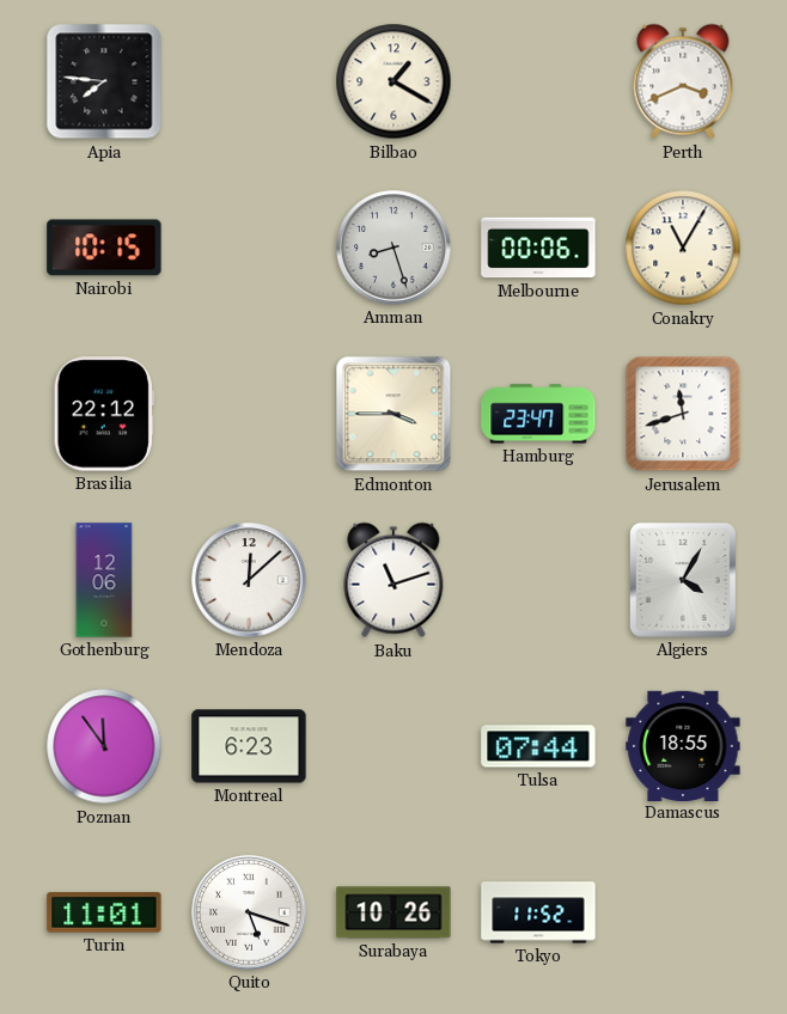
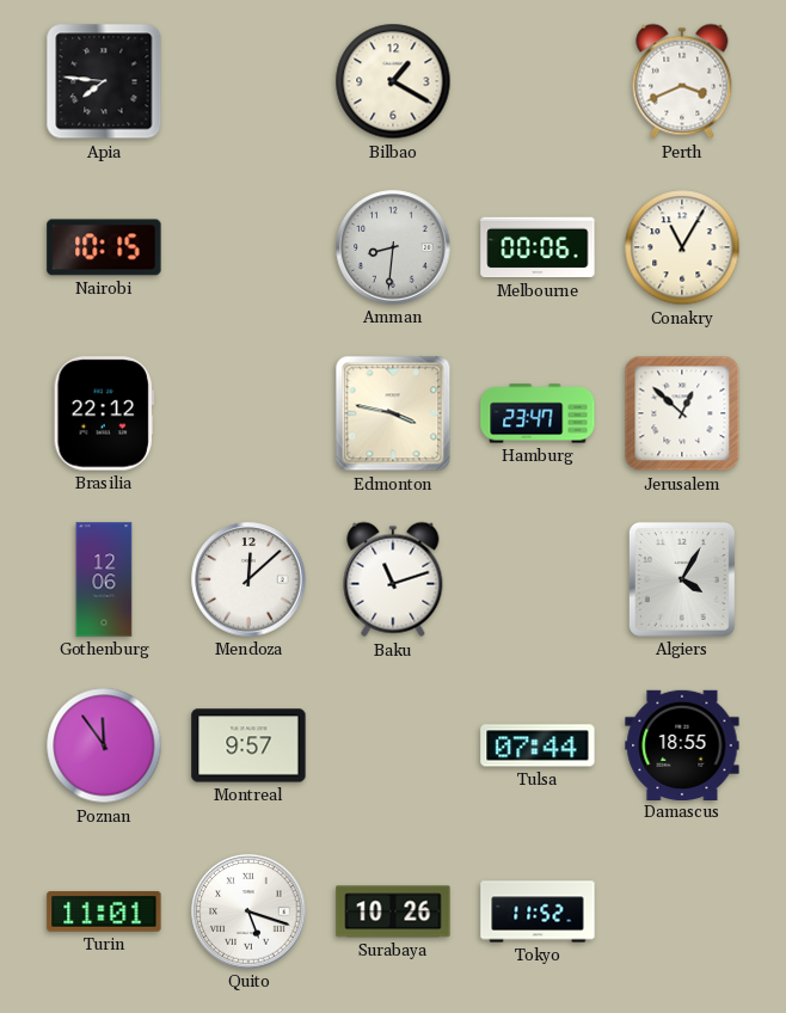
Amman: 8:27 -> 8:31
Edmonton: 3:45 -> 3:47
Jerusalem: 11:42 -> 12:52
Montreal: 6:23 -> 9:57
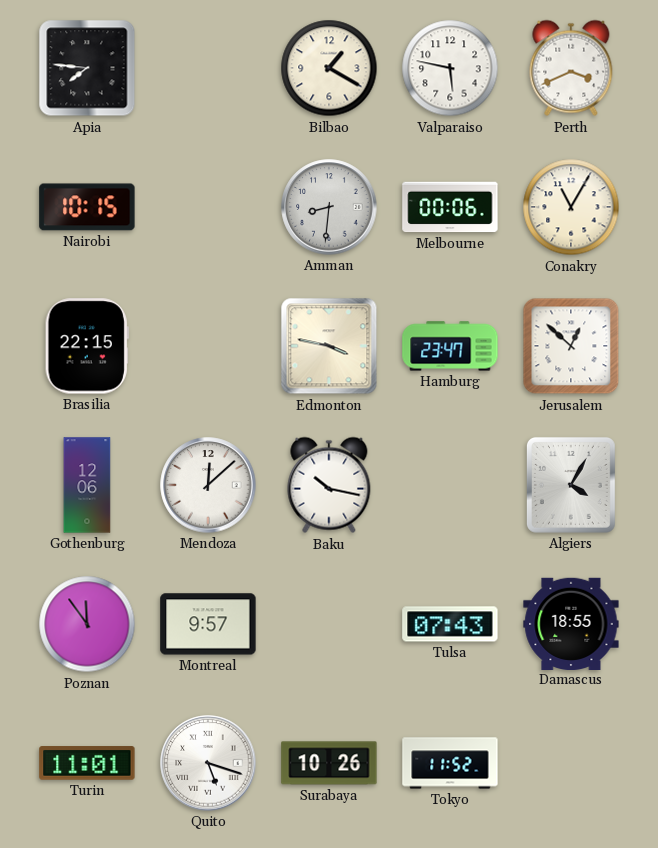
Valparaiso: none -> 5:47
Brasilia: 22:12 -> 22:15
Baku: 11:12 -> 10:17
Tulsa: 07:44 -> 07:43
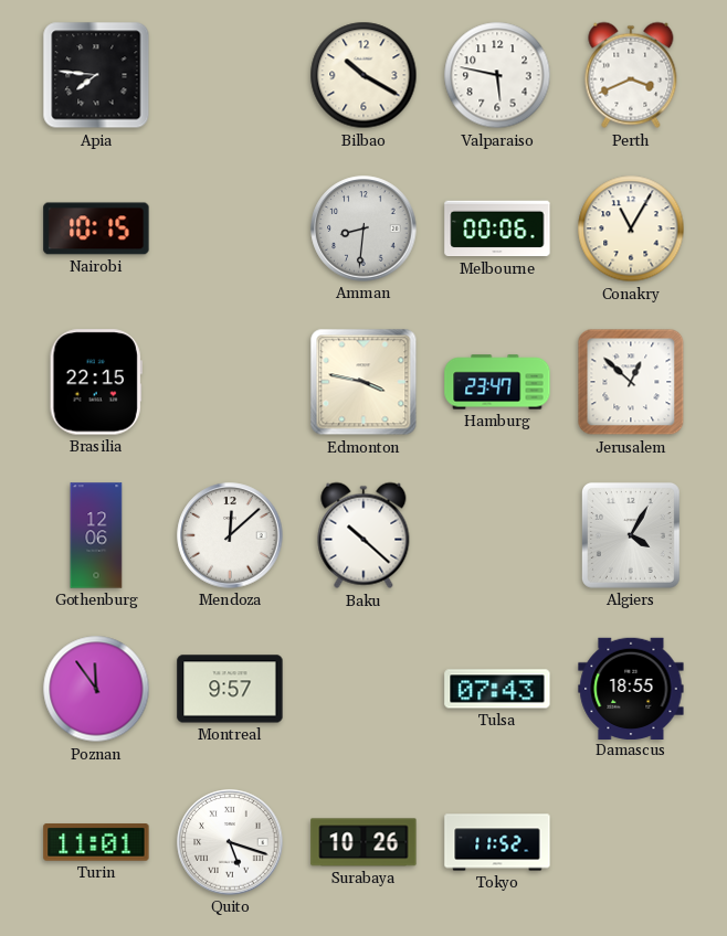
Bilbao: 1:20 -> 10:20
Baku: 10:17 -> 10:22
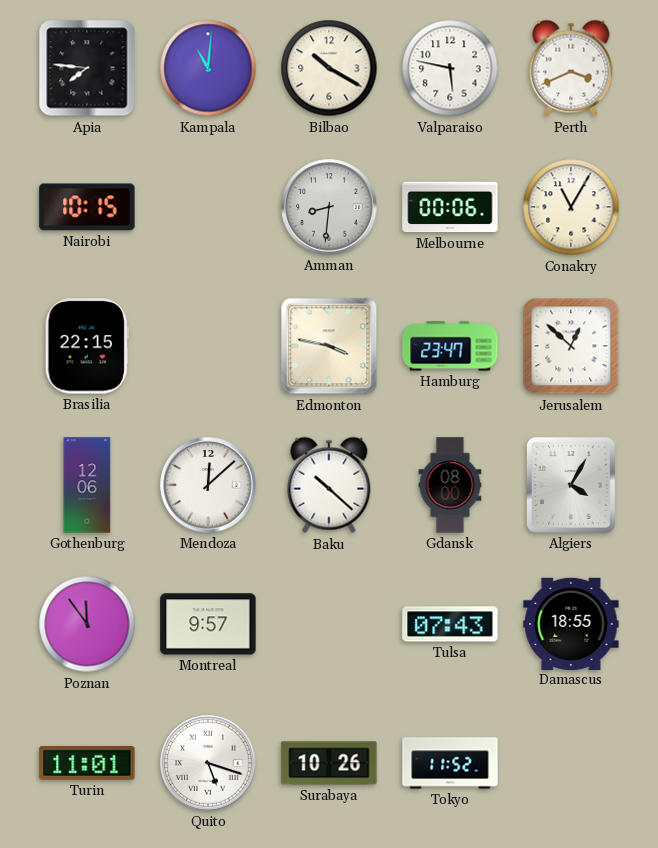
Kampala: none -> 11:01
Gdansk: none -> 08:00
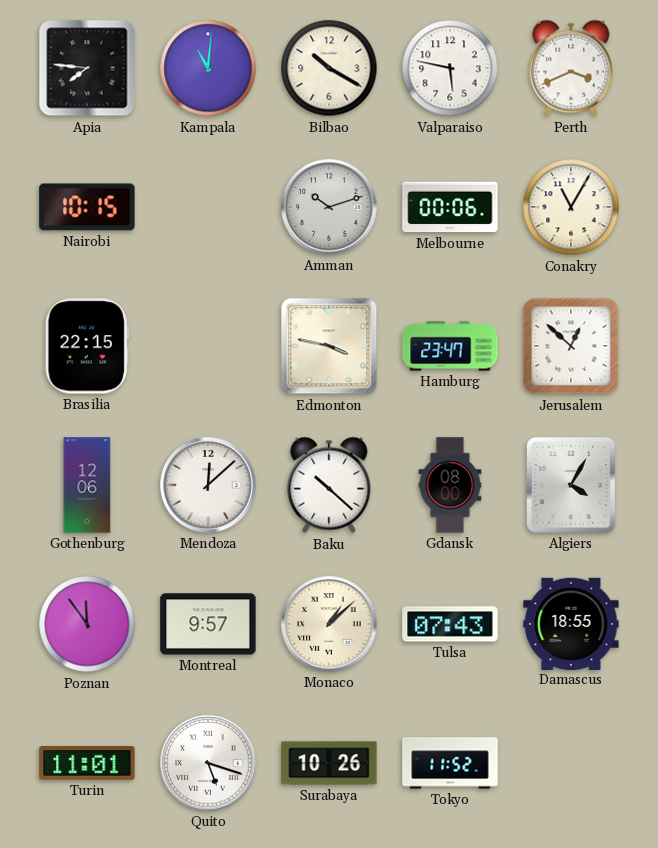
Amman: 8:31 -> 10:12
Monaco: none -> 1:08
